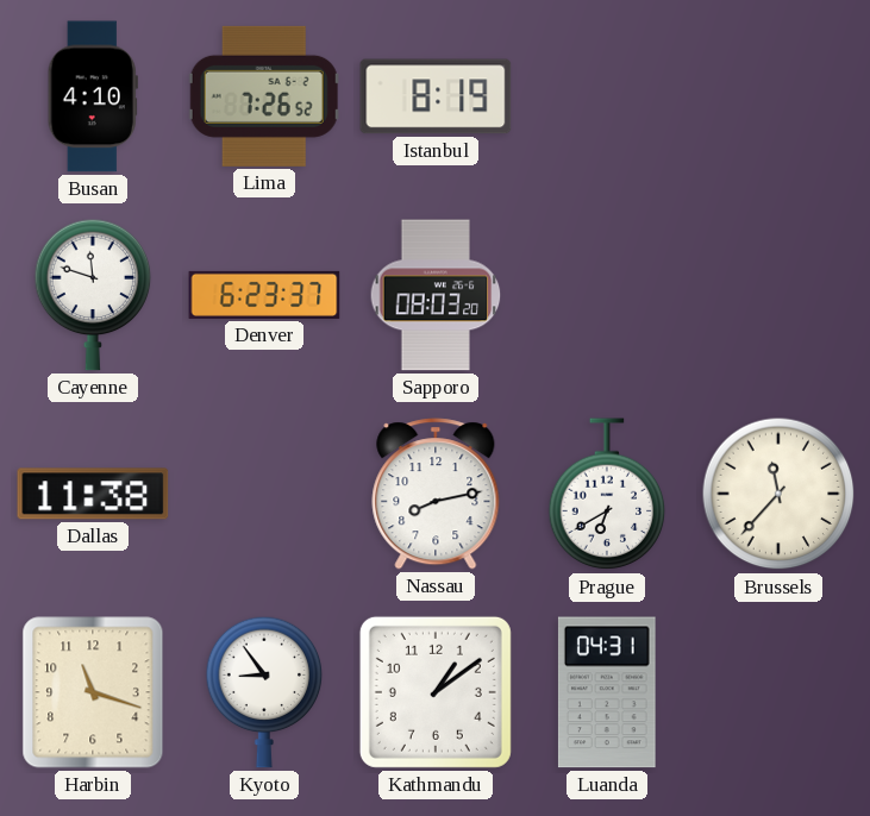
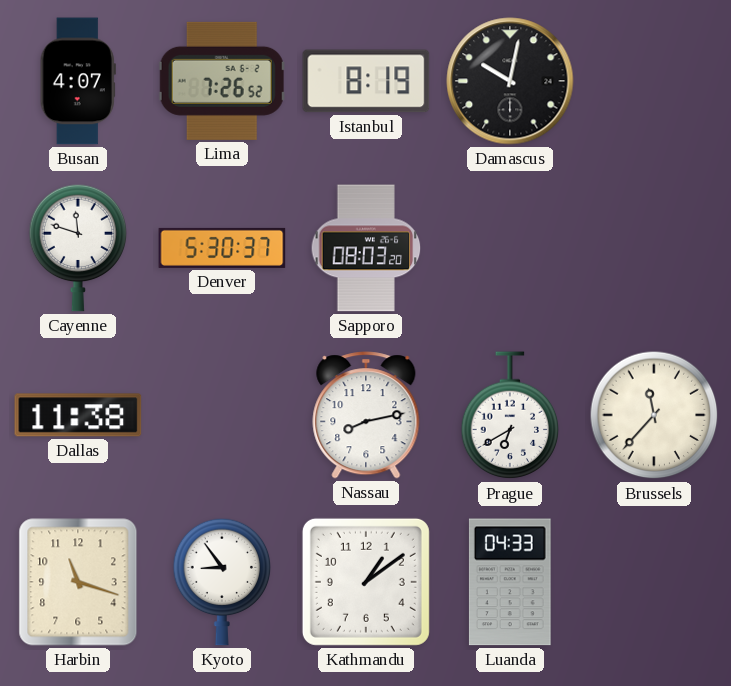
Busan: 4:10 -> 4:07
Damascus: none -> 10:02
Denver: 6:23 -> 5:30
Luanda: 04:31 -> 04:33
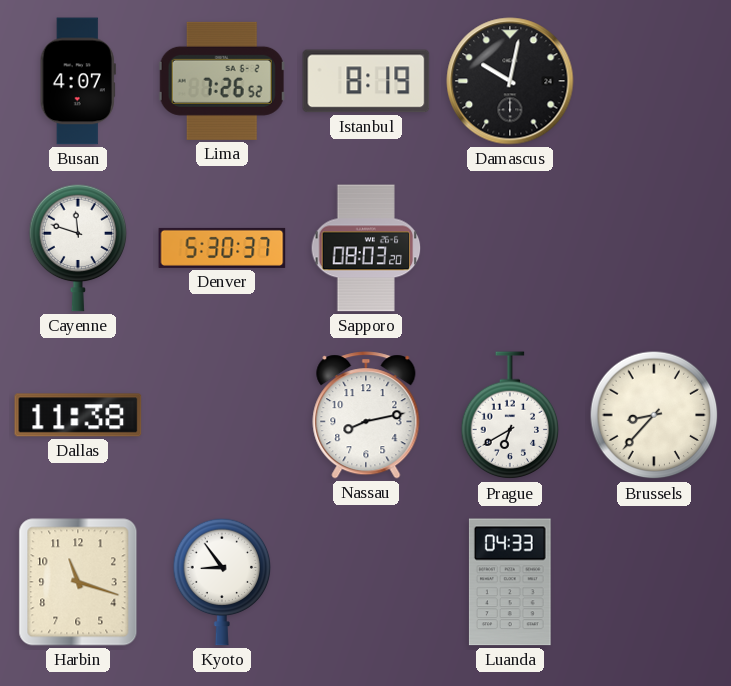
Brussels: 11:37 -> 8:37
Kathmandu: 1:09 -> none
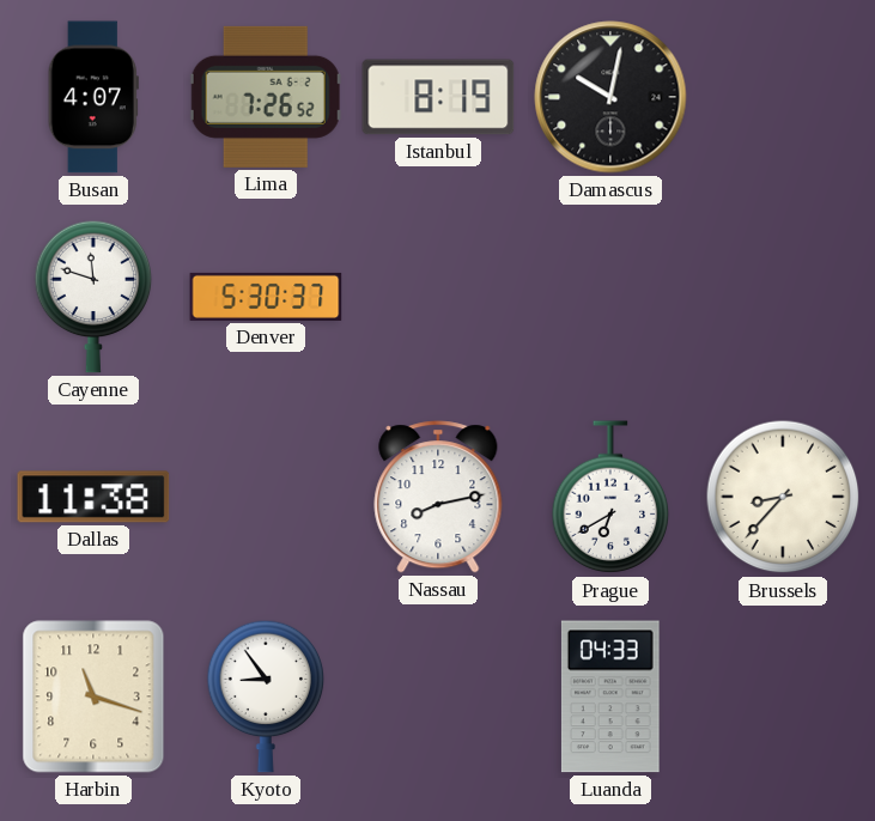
Sapporo: 08:03 -> none
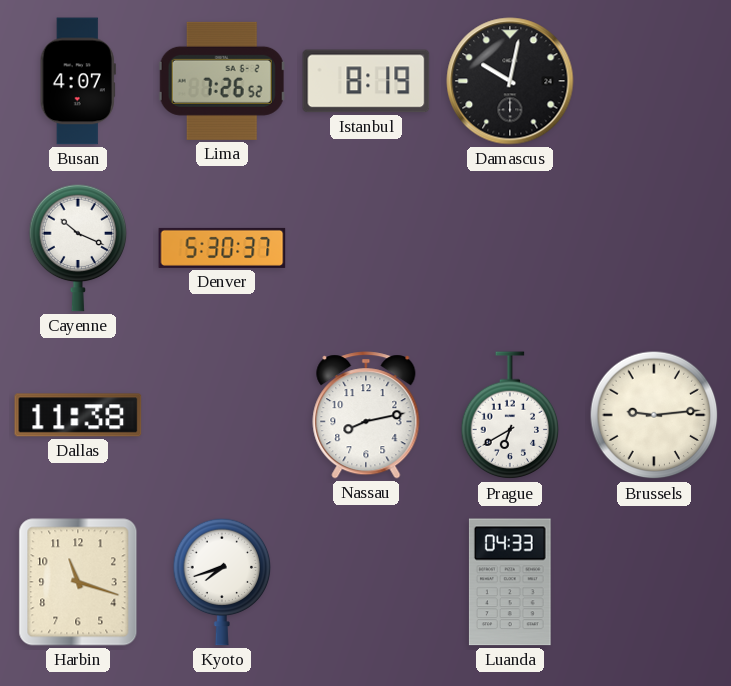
Cayenne: 11:48 -> 10:19
Brussels: 8:37 -> 9:14
Kyoto: 8:54 -> 7:42
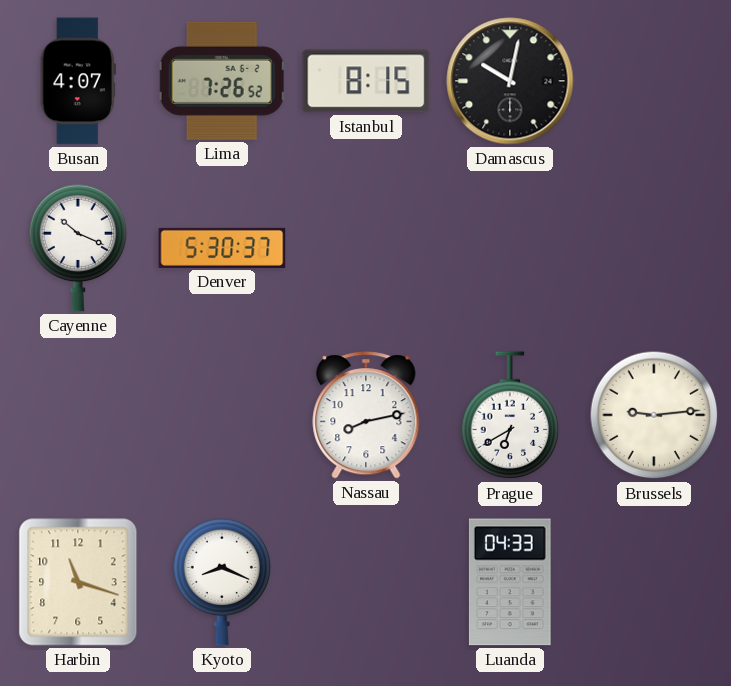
Istanbul: 8:19 -> 8:15
Dallas: 11:38 -> none
Kyoto: 7:42 -> 8:19
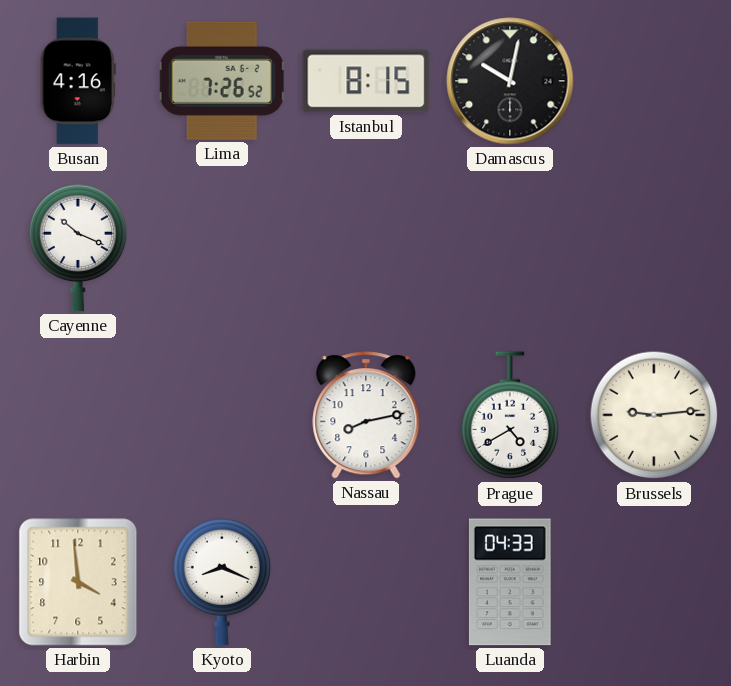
Busan: 4:07 -> 4:16
Denver: 5:30 -> none
Prague: 6:40 -> 4:40
Harbin: 11:18 -> 3:59
